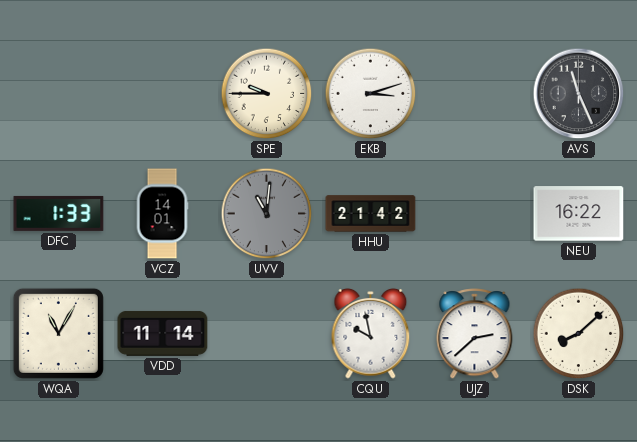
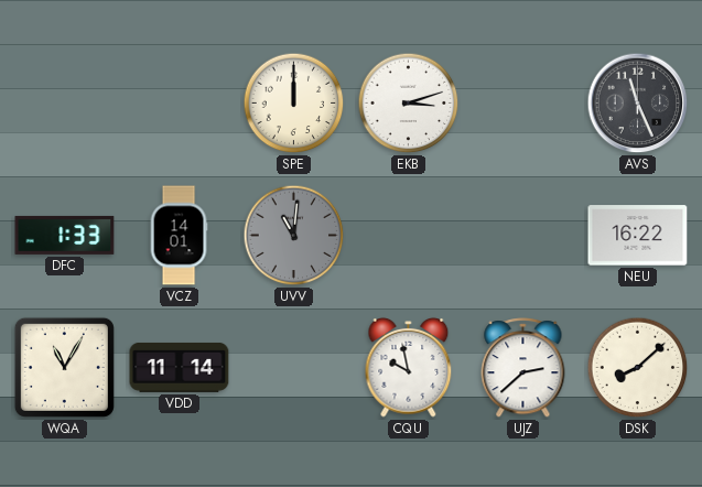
SPE: 9:45 -> 12:00
HHU: 21:42 -> none
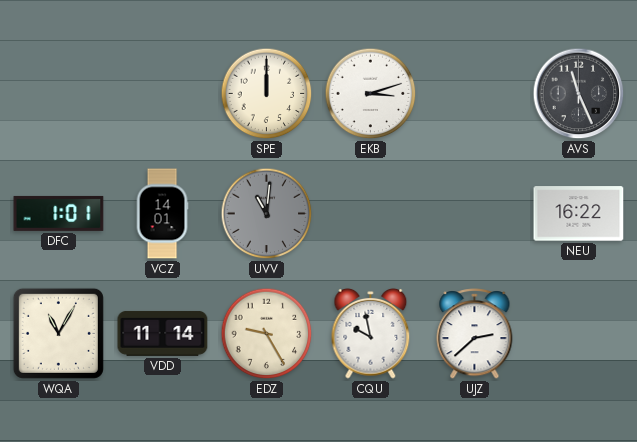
DFC: 1:33 -> 1:01
EDZ: none -> 9:25
DSK: 8:08 -> none
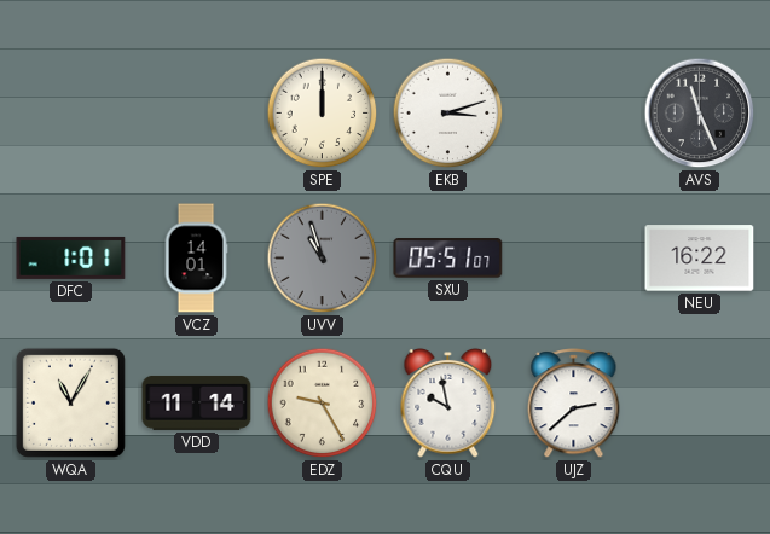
UVV: 11:01 -> 10:57
SXU: none -> 05:51
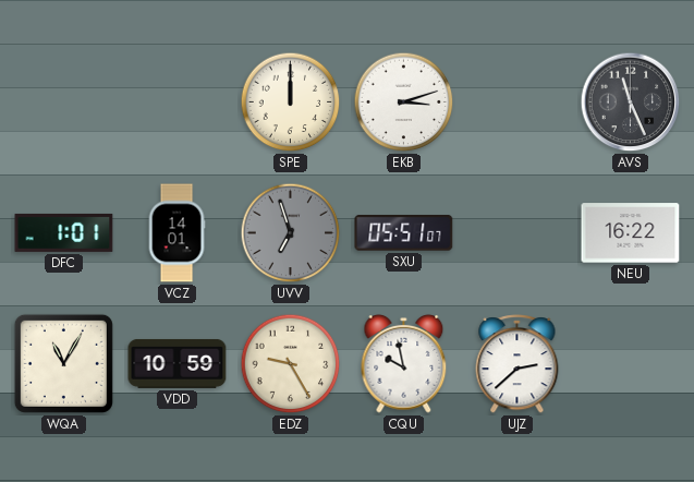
UVV: 10:57 -> 6:57
VDD: 11:14 -> 10:59
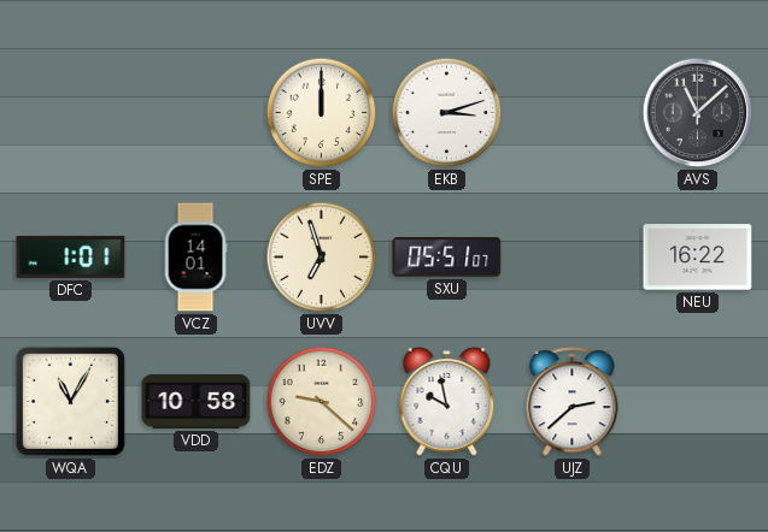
AVS: 11:26 -> 11:08
UVV dial: grey -> cream
VDD: 10:59 -> 10:58
EDZ: 9:25 -> 9:22
